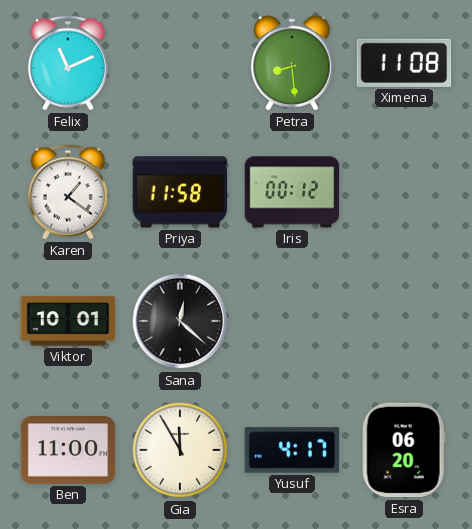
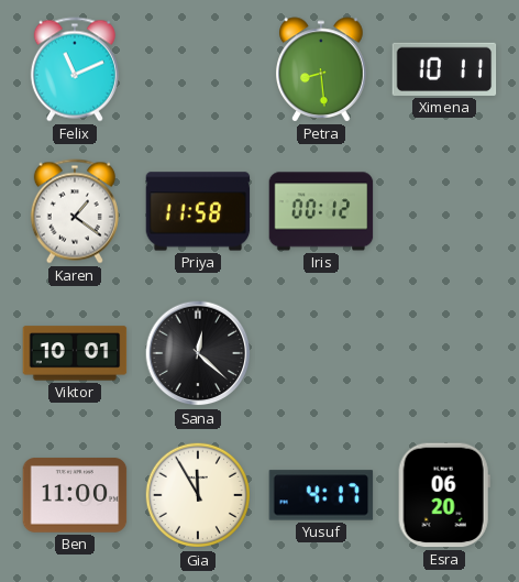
Ximena: 11:08 -> 10:11
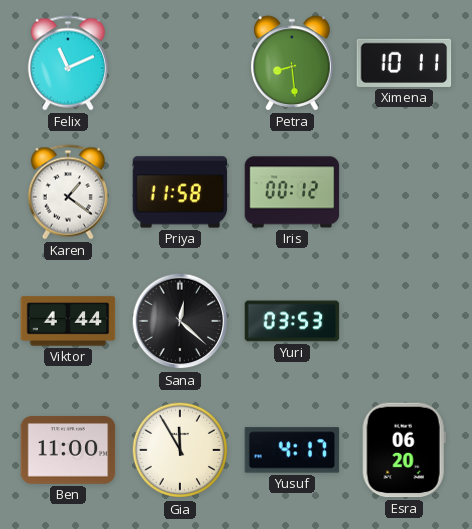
Viktor: 10:01 -> 4:44
Yuri: none -> 03:53
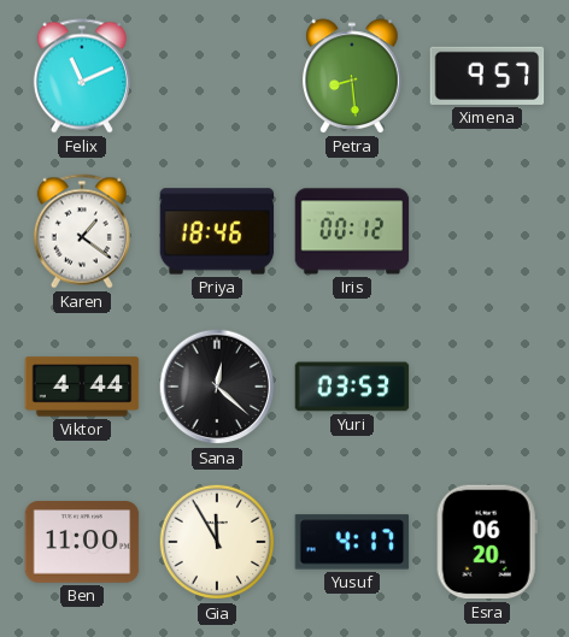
Ximena: 10:11 -> 9:57
Priya: 11:58 -> 18:46
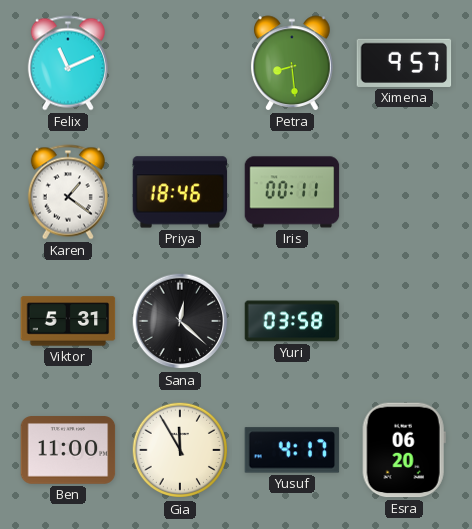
Iris: 00:12 -> 00:11
Viktor: 4:44 -> 5:31
Yuri: 03:53 -> 03:58
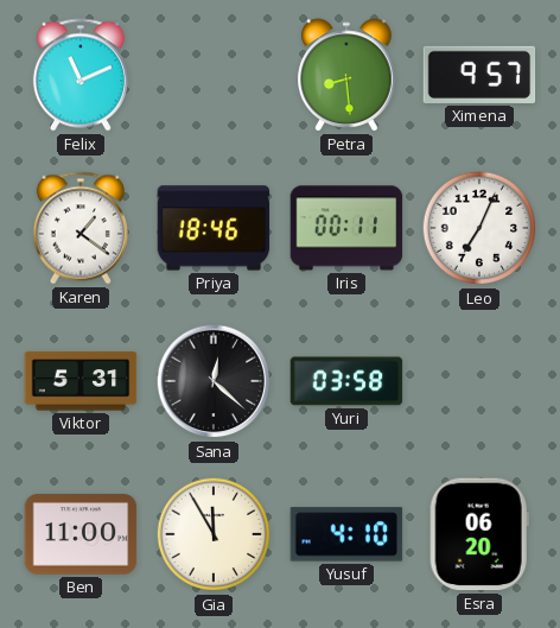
Leo: none -> 7:04
Yusuf: 4:17 -> 4:10
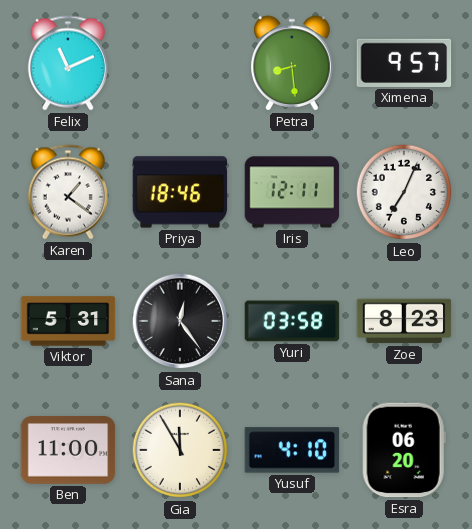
Iris: 00:11 -> 12:11
Sana: 12:22 -> 12:24
Zoe: none -> 8:23
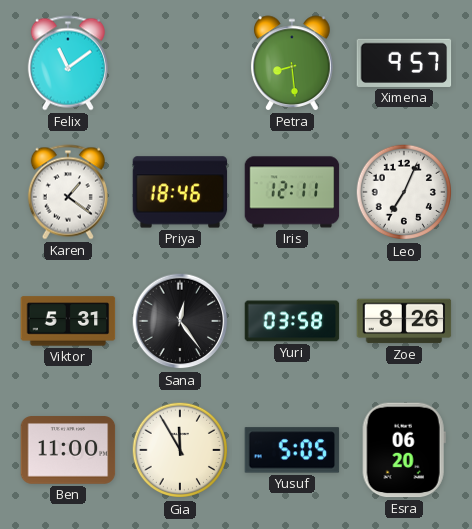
Felix: 11:11 -> 11:09
Zoe: 8:23 -> 8:26
Yusuf: 4:10 -> 5:05
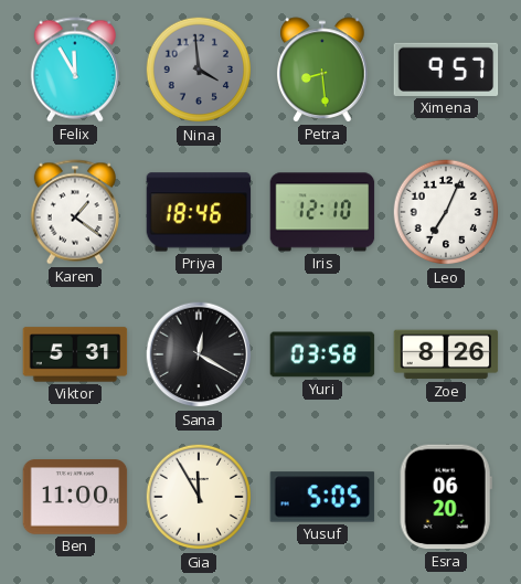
Felix: 11:09 -> 11:55
Nina: none -> 3:59
Iris: 12:11 -> 12:10
Sana: 12:24 -> 12:20
